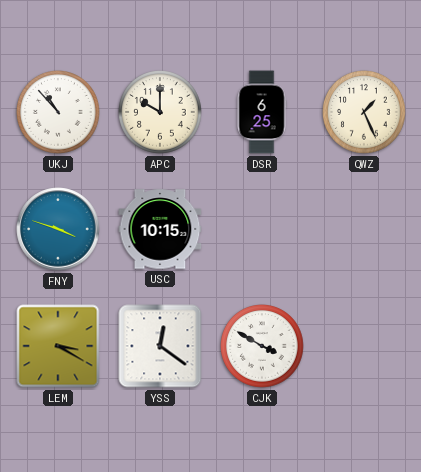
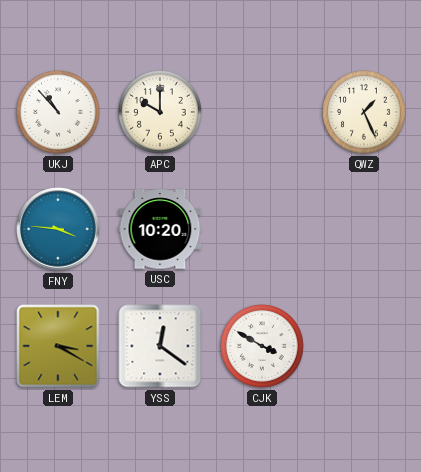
DSR: 6:25 -> none
FNY: 3:48 -> 3:46
USC: 10:15 -> 10:20
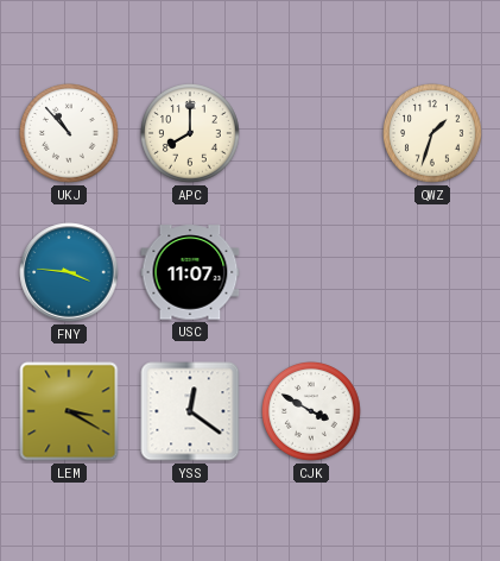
APC: 10:00 -> 8:00
QWZ: 1:26 -> 1:33
USC: 10:20 -> 11:07
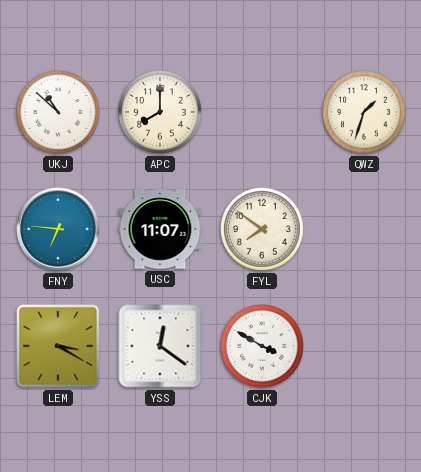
UKJ: 10:53 -> 10:52
FNY: 3:46 -> 6:46
FYL: none -> 7:51
